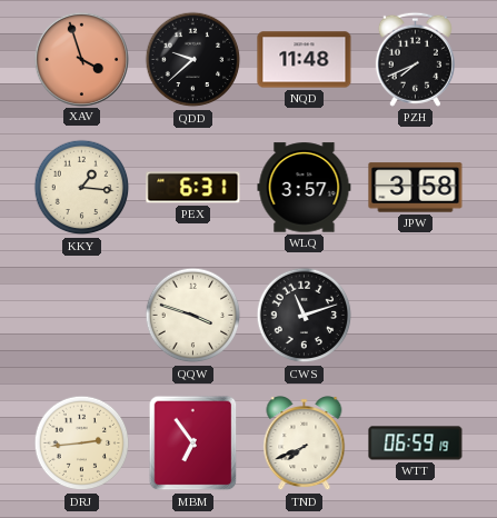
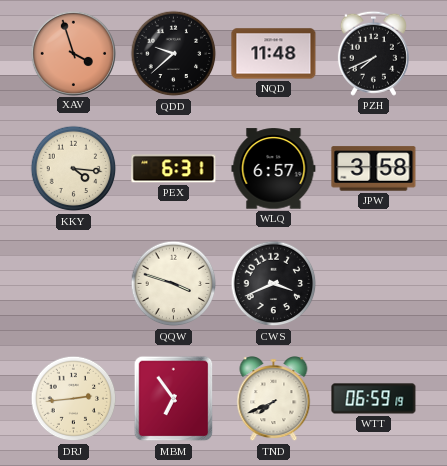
KKY: 1:16 -> 4:16
WLQ: 3:57 -> 6:57
CWS: 11:12 -> 3:41
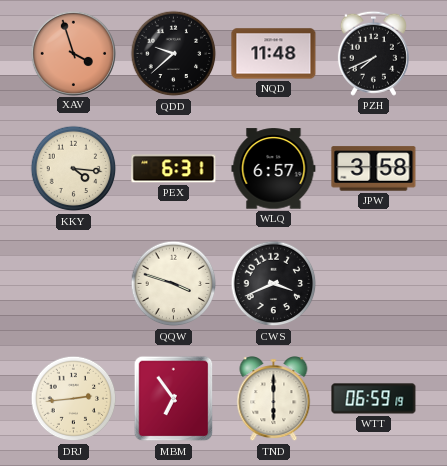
TND: 7:41 -> 6:00
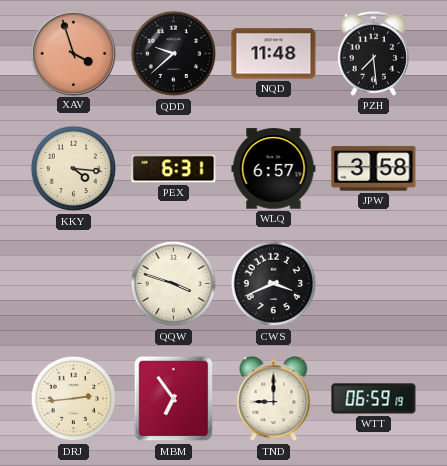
PZH: 7:41 -> 7:29
TND: 6:00 -> 9:00
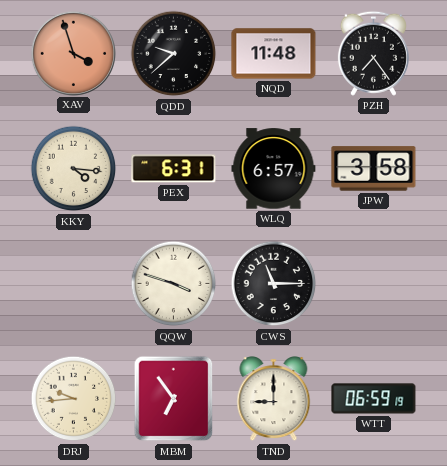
PZH: 7:29 -> 7:24
CWS: 3:41 -> 11:15
DRJ: 2:44 -> 9:44
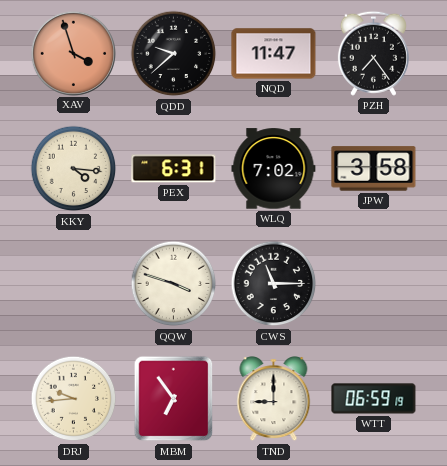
NQD: 11:48 -> 11:47
WLQ: 6:57 -> 7:02
